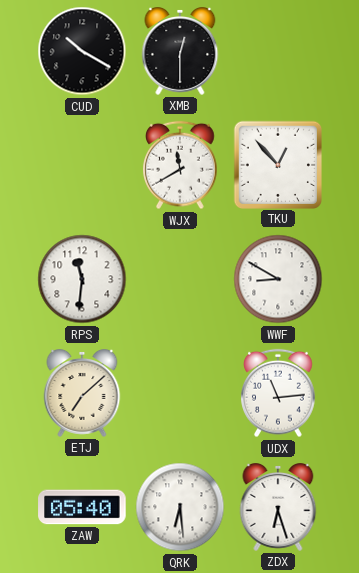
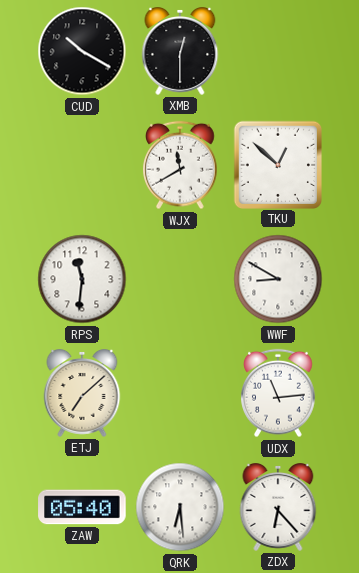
TKU: 12:53 -> 12:52
ZDX: 6:27 -> 6:23
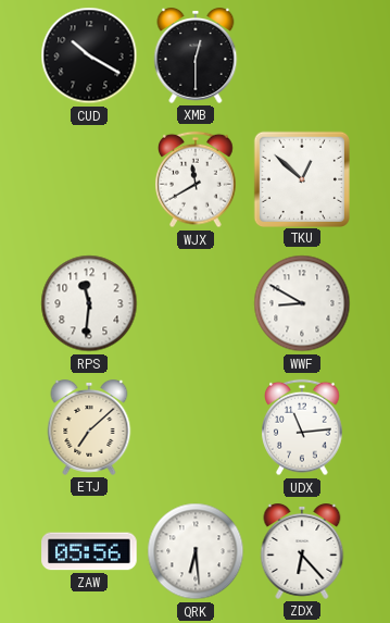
ZAW: 05:40 -> 05:56
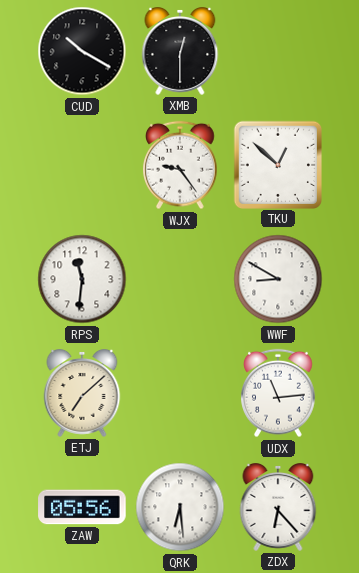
WJX: 11:40 -> 9:24
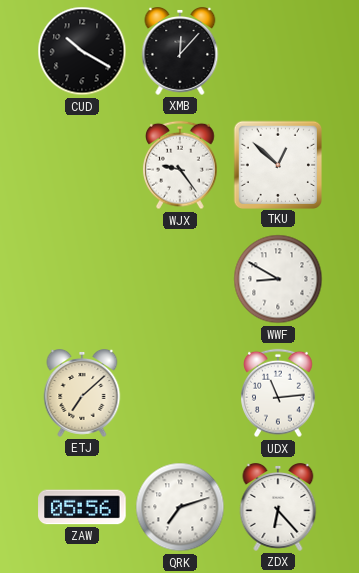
XMB: 12:30 -> 12:07
RPS: 11:31 -> none
QRK: 6:29 -> 7:12
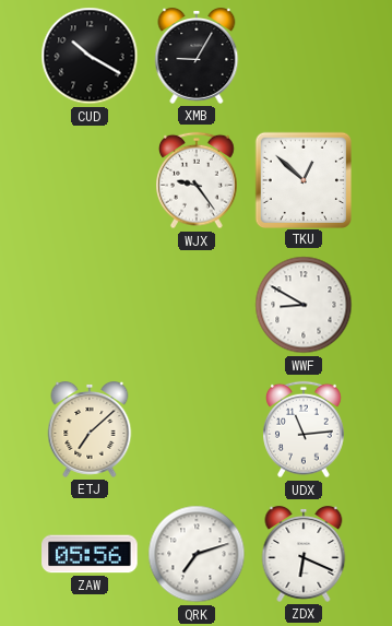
XMB: 12:07 -> 9:05
ZDX: 6:23 -> 6:19
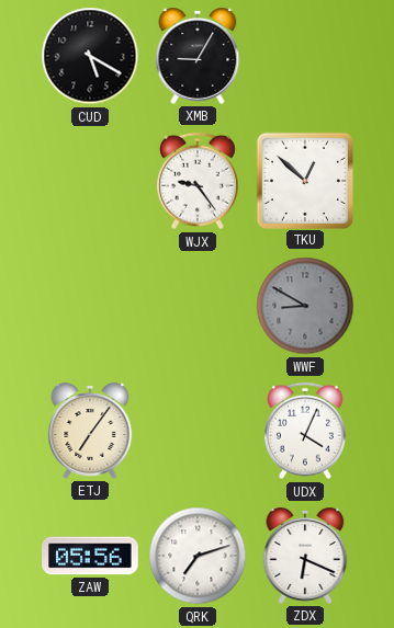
CUD: 10:20 -> 5:20
WWF dial: white -> grey
ETJ: 7:08 -> 7:06
UDX: 11:14 -> 4:04
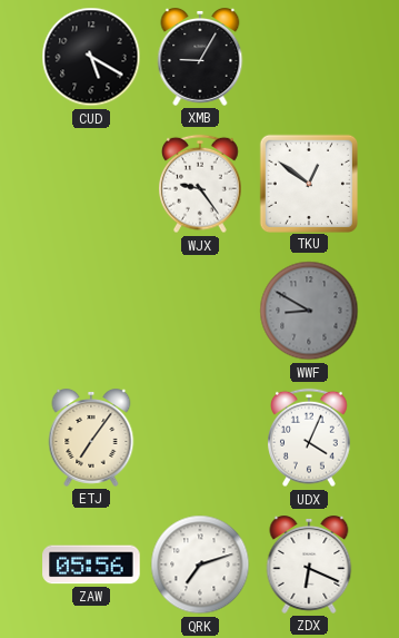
TKU: 12:52 -> 12:51
